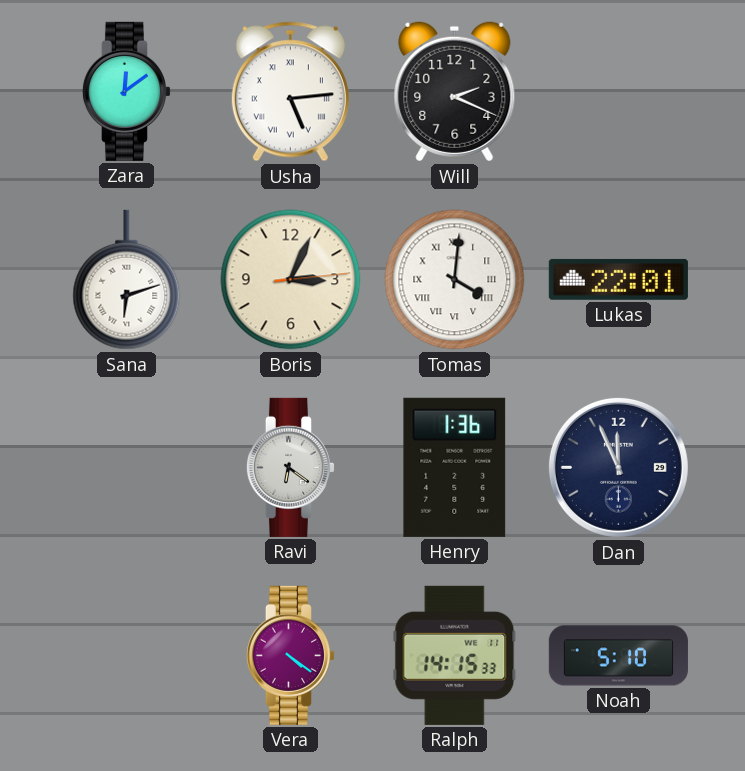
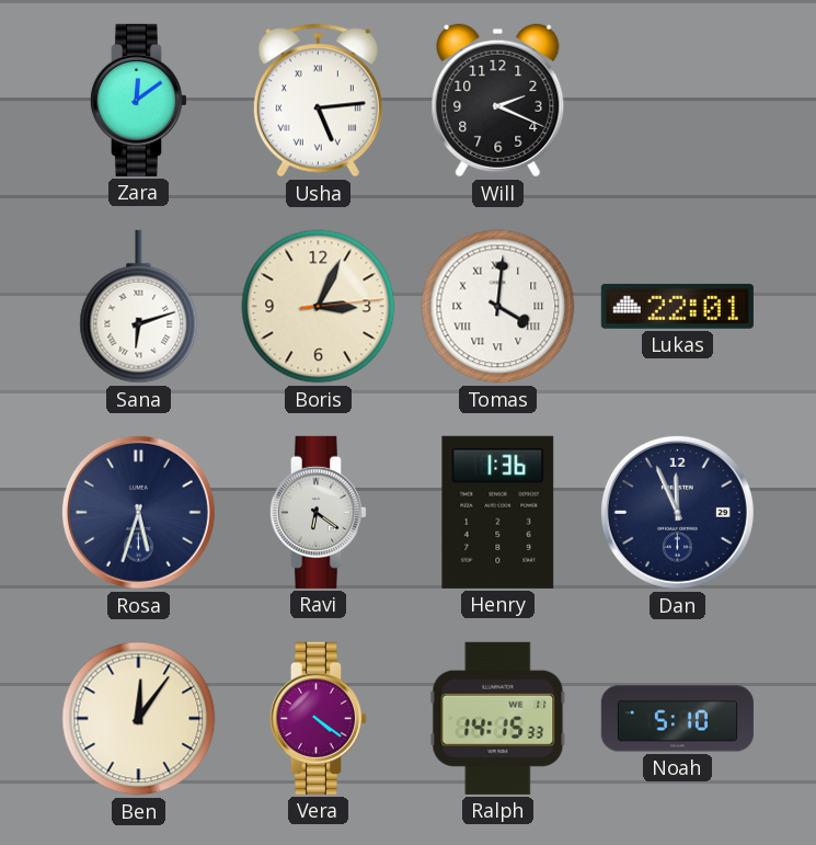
Rosa: none -> 5:33
Ben: none -> 12:06
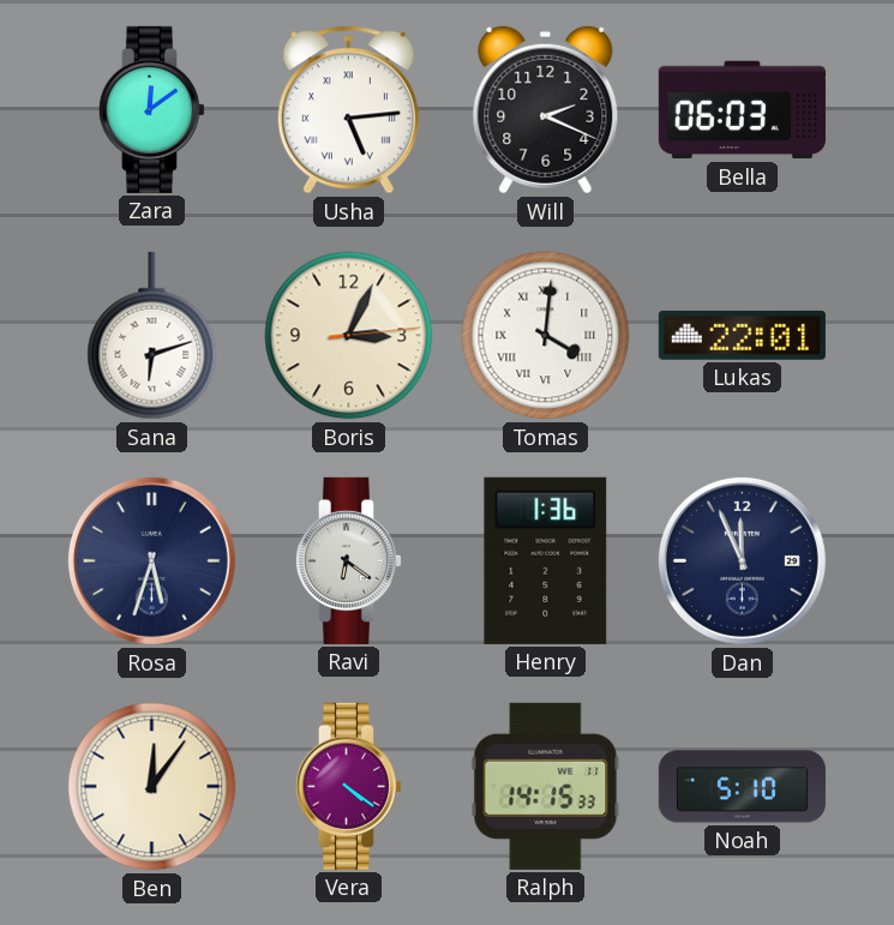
Bella: none -> 06:03
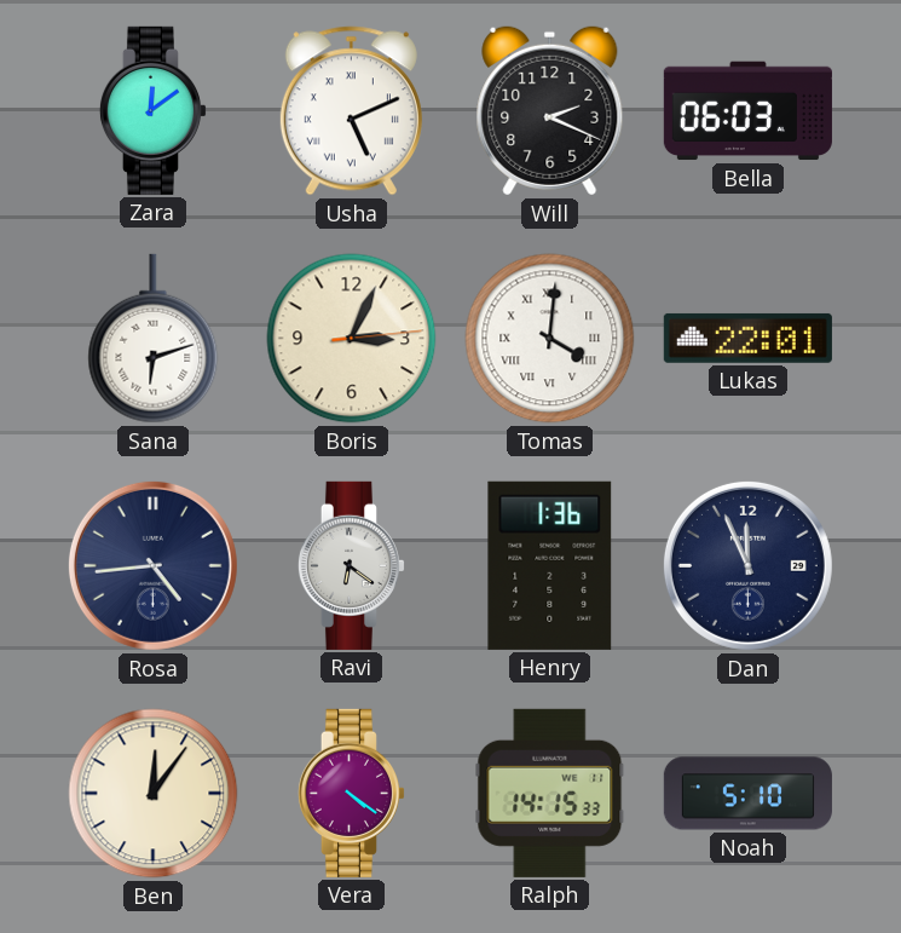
Usha: 5:14 -> 5:11
Rosa: 5:33 -> 4:44
